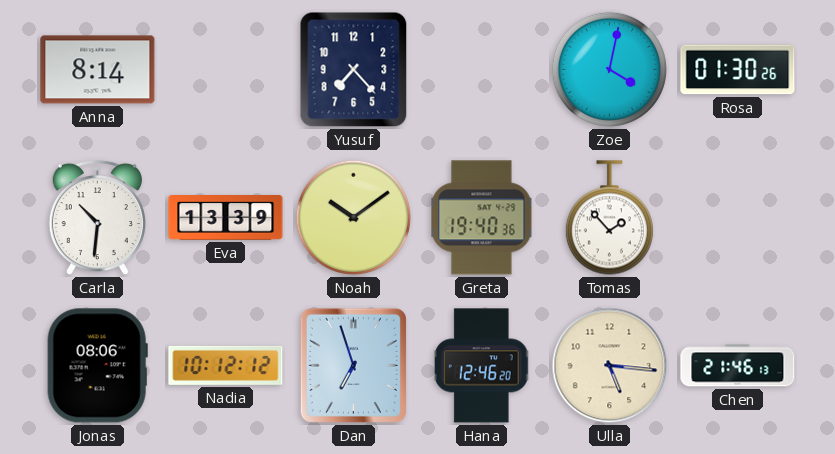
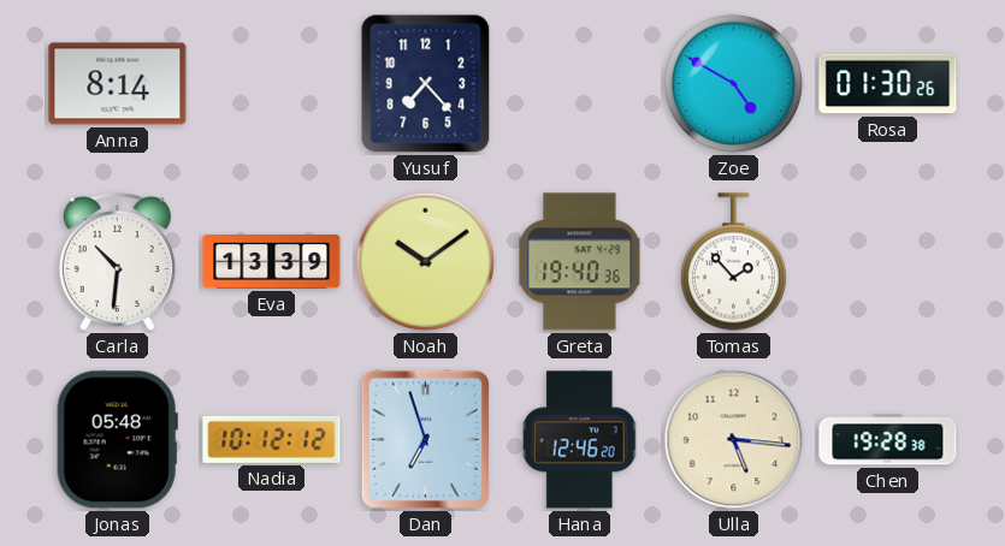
Zoe: 4:02 -> 4:50
Jonas: 08:06 -> 05:48
Chen: 21:46 -> 19:28
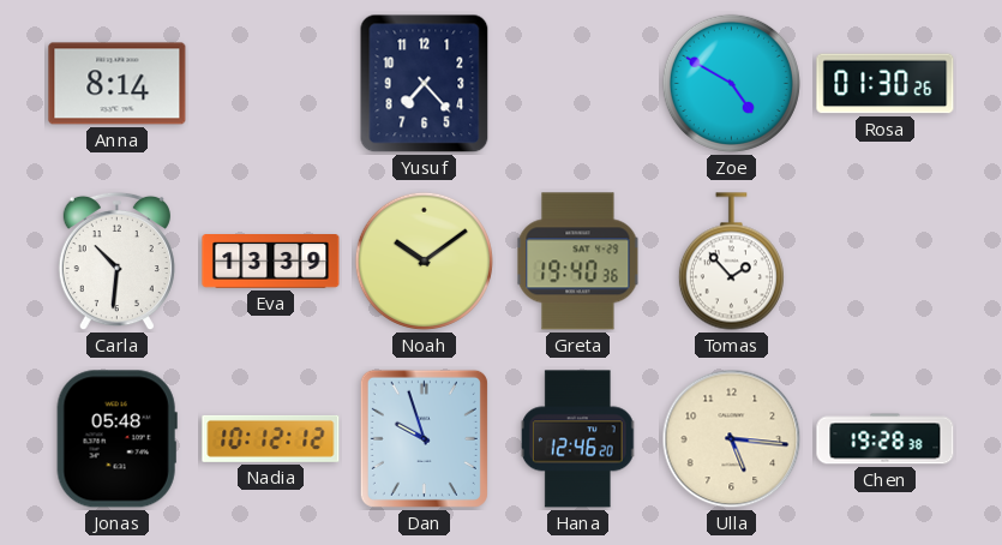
Dan: 6:57 -> 9:57
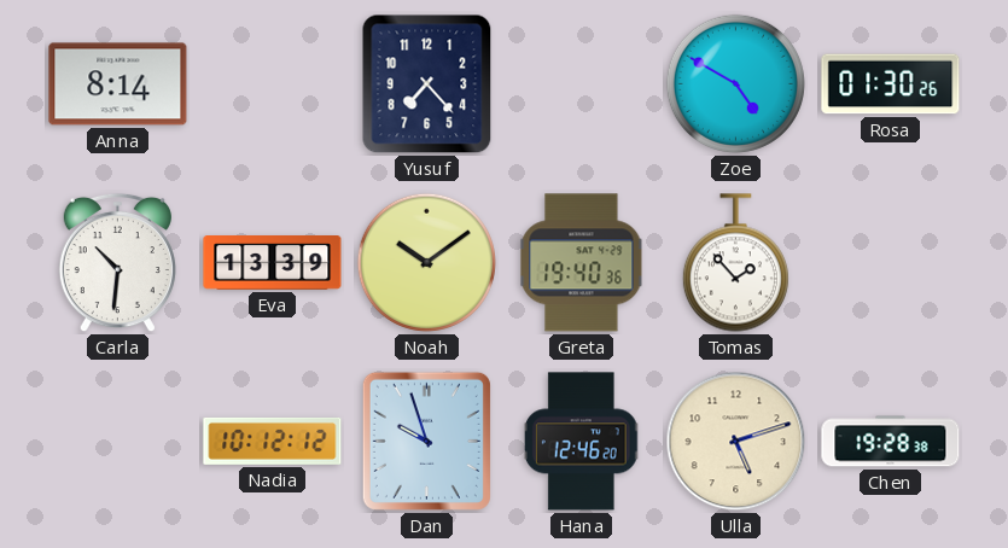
Jonas: 05:48 -> none
Ulla: 5:16 -> 5:12
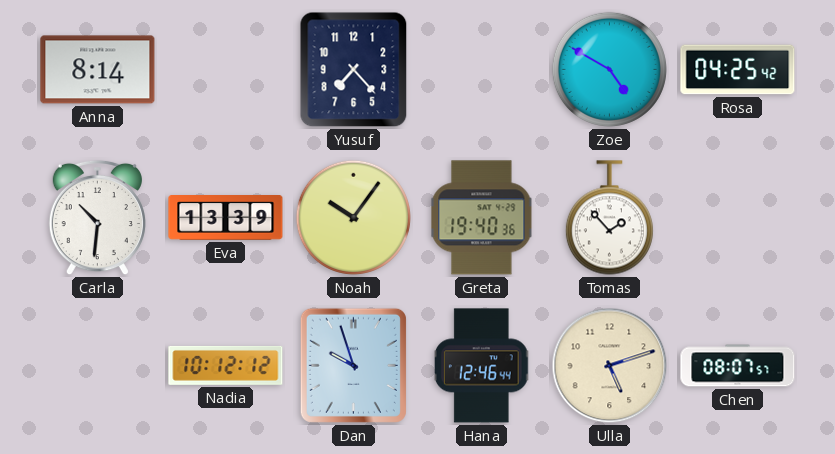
Rosa: 01:30 -> 04:25
Noah: 10:09 -> 10:06
Hana: 12:46:20 -> 12:46:44
Chen: 19:28 -> 08:07
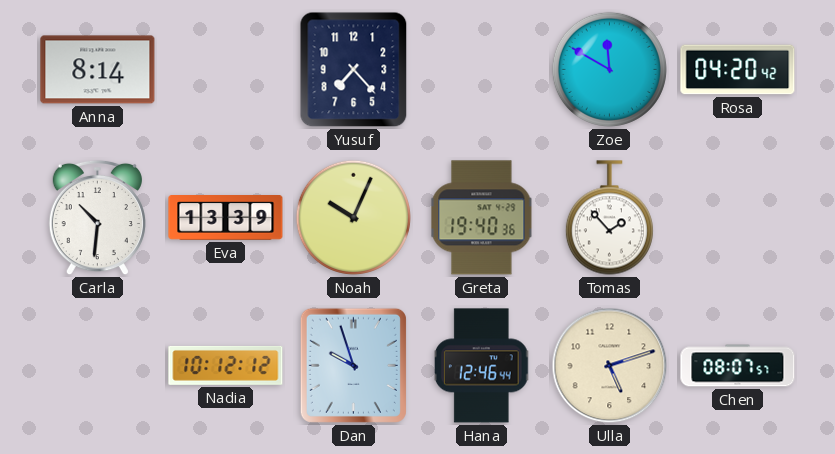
Zoe: 4:50 -> 11:50
Rosa: 04:25 -> 04:20
Noah: 10:06 -> 10:04
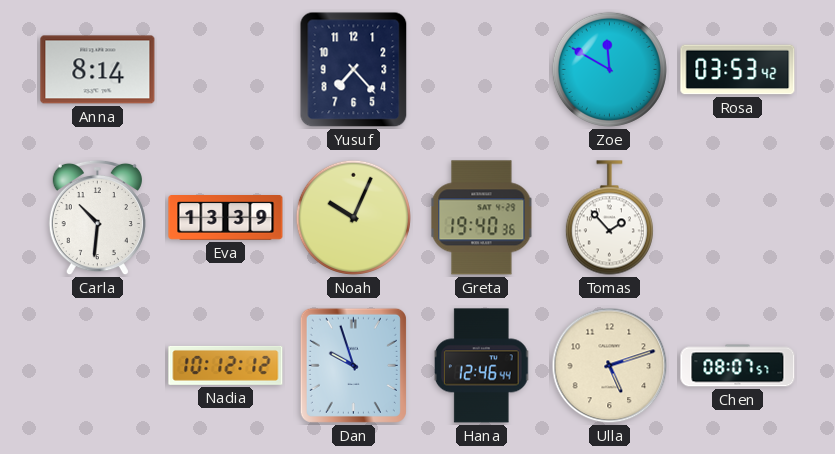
Rosa: 04:20 -> 03:53
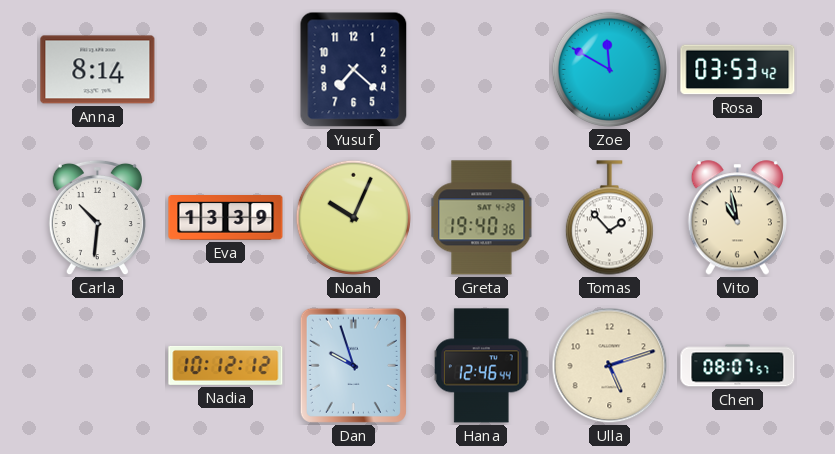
Yusuf: 7:23 -> 7:22
Vito: none -> 10:58
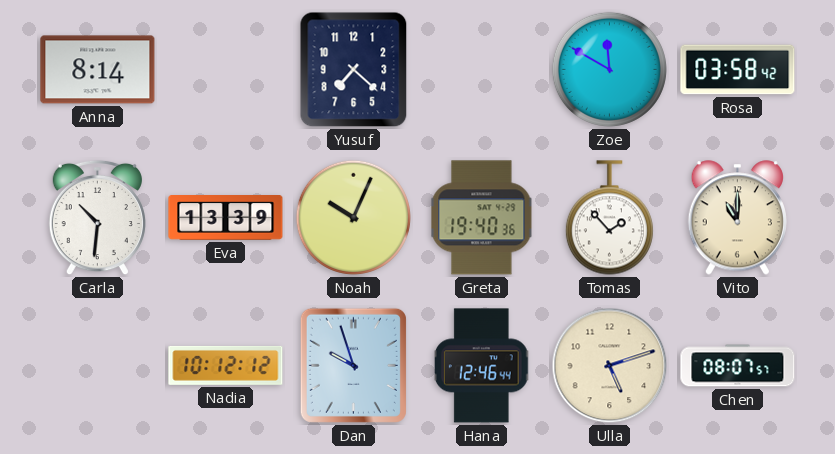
Rosa: 03:53 -> 03:58
Vito: 10:58 -> 11:00
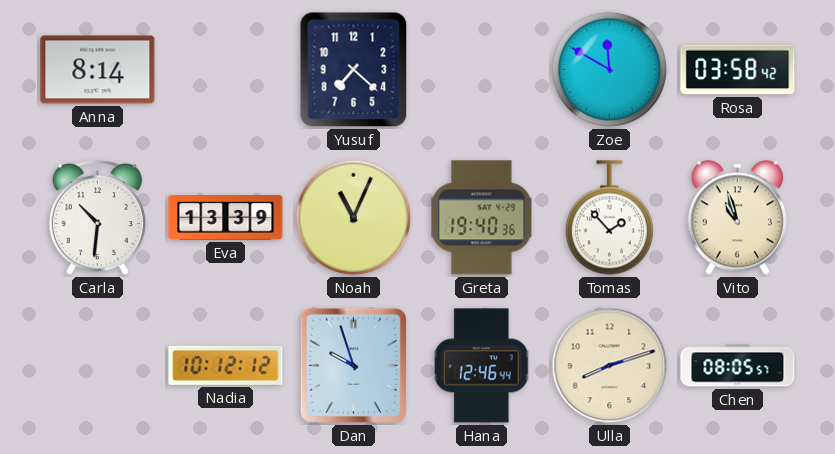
Noah: 10:04 -> 11:04
Vito: 11:00 -> 10:57
Ulla: 5:12 -> 8:12
Chen: 08:07 -> 08:05
